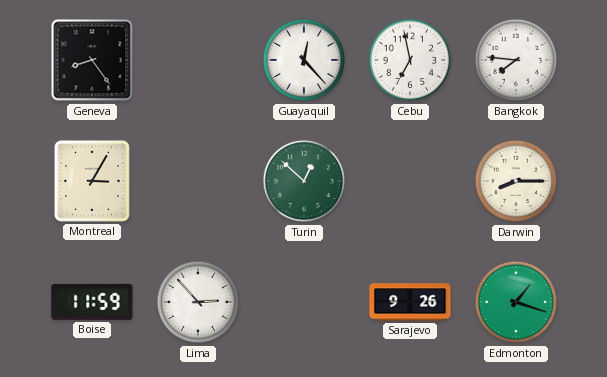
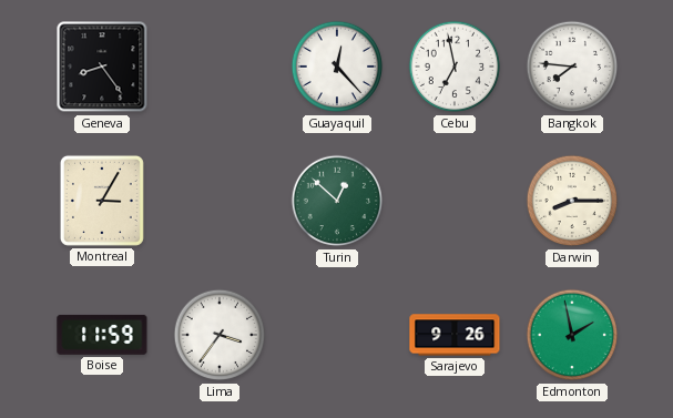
Lima: 2:53 -> 3:36
Edmonton: 1:18 -> 1:58
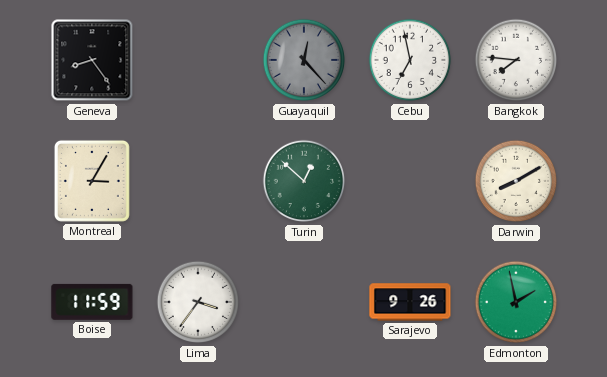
Guayaquil dial: white -> grey
Darwin: 8:15 -> 8:10
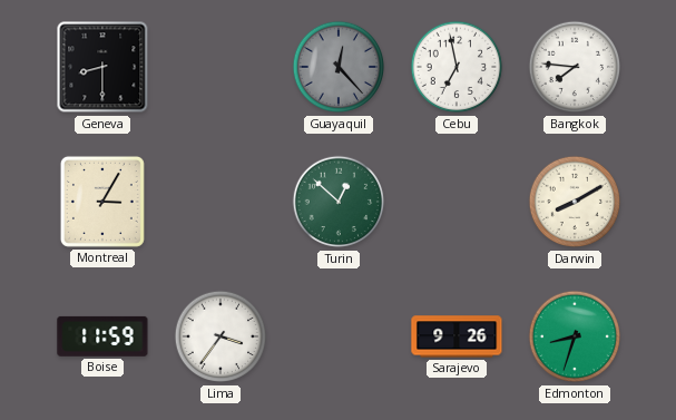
Geneva: 8:24 -> 8:30
Edmonton: 1:58 -> 8:33
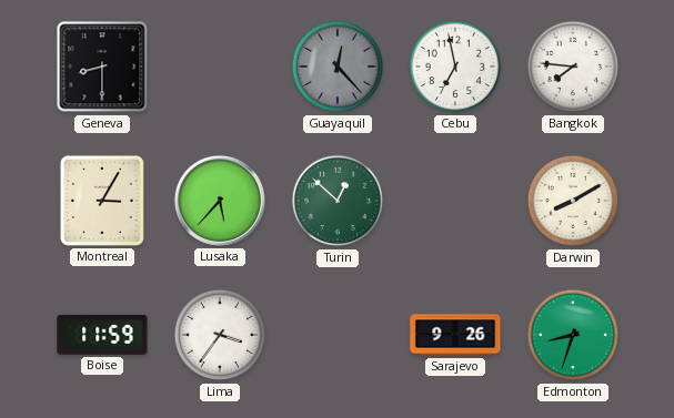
Lusaka: none -> 5:37
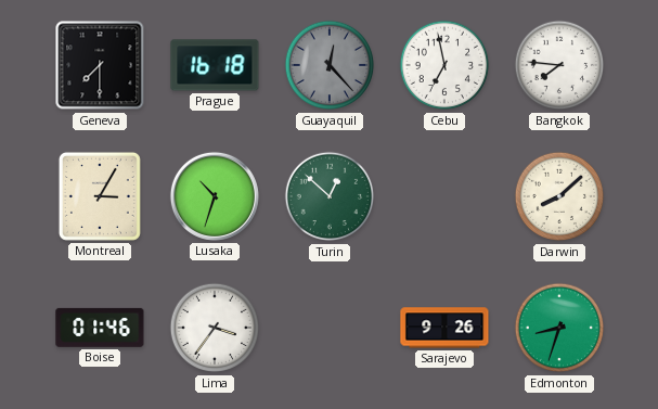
Geneva: 8:30 -> 7:30
Prague: none -> 16:18
Lusaka: 5:37 -> 10:33
Darwin: 8:10 -> 8:08
Boise: 11:59 -> 01:46
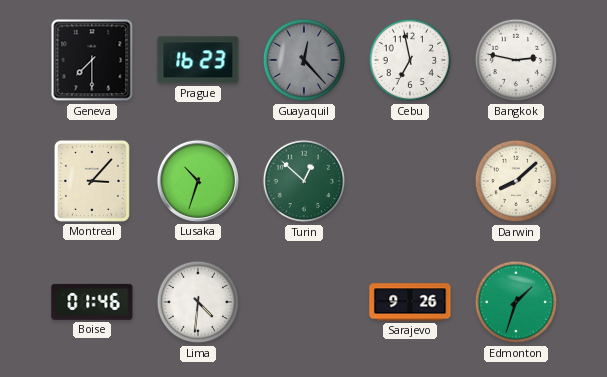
Prague: 16:18 -> 16:23
Bangkok: 7:46 -> 2:47
Montreal: 3:05 -> 3:07
Lima: 3:36 -> 4:31
Edmonton: 8:33 -> 1:33
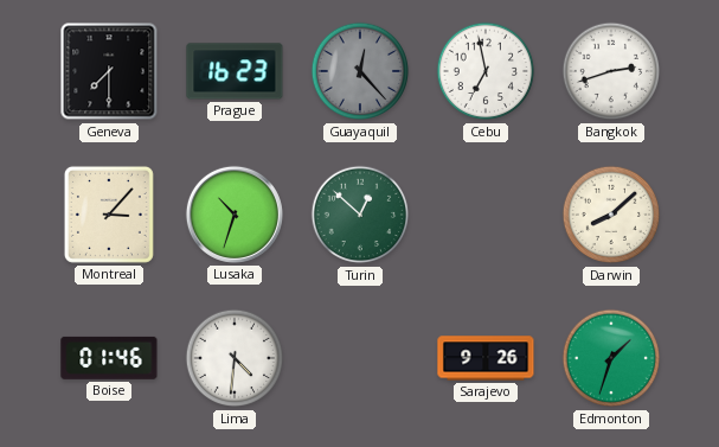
Bangkok: 2:47 -> 2:42
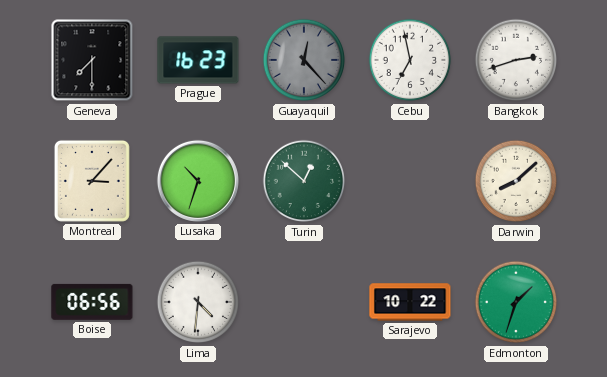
Boise: 01:46 -> 06:56
Sarajevo: 9:26 -> 10:22
